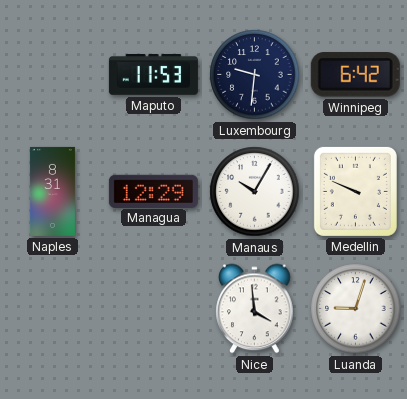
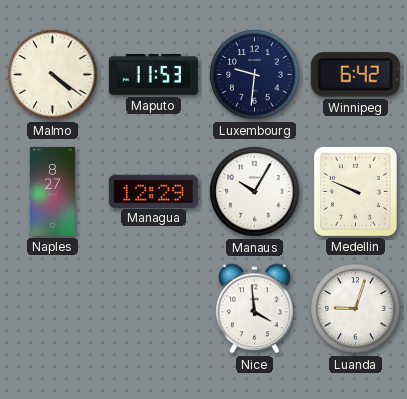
Malmo: none -> 4:21
Naples: 8:31 -> 8:27
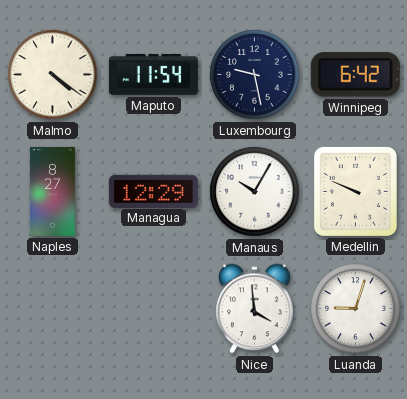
Maputo: 11:53 -> 11:54
Luxembourg: 9:31 -> 9:28
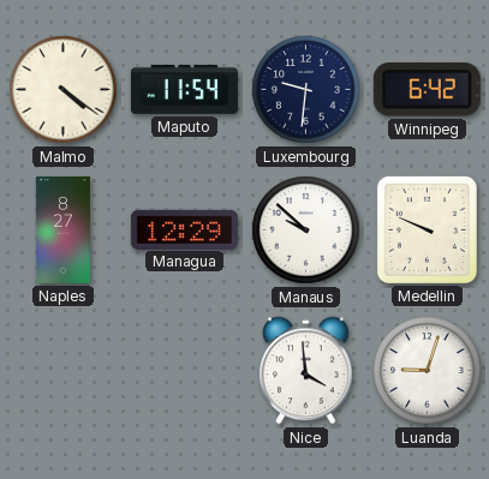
Luxembourg: 9:28 -> 9:31
Manaus: 10:05 -> 9:52
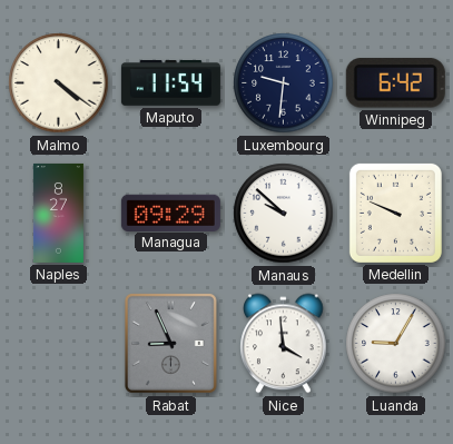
Managua: 12:29 -> 09:29
Rabat: none -> 8:56
Luanda: 9:03 -> 9:05
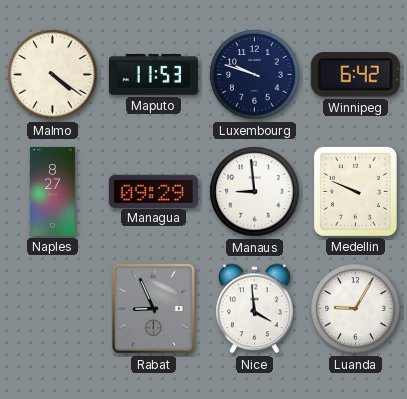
Maputo: 11:54 -> 11:53
Luxembourg: 9:31 -> 9:48
Manaus: 9:52 -> 8:59
